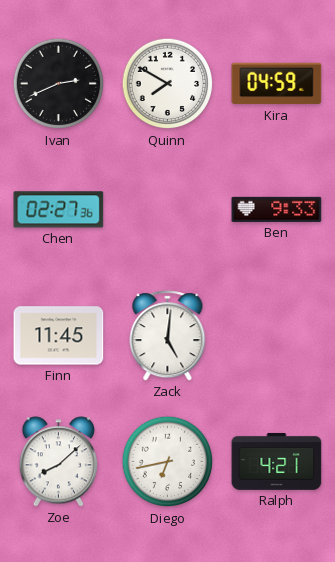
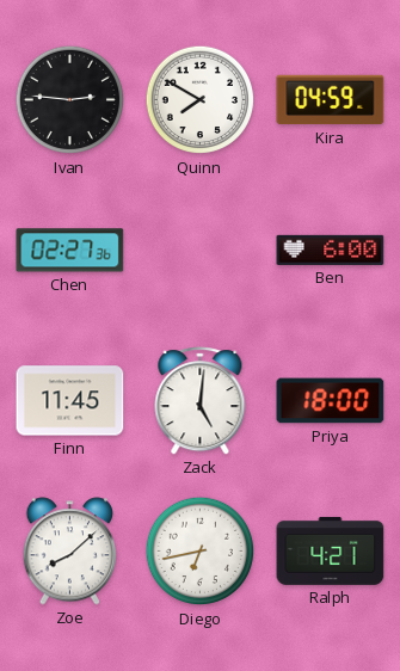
Ivan: 2:41 -> 2:46
Ben: 9:33 -> 6:00
Priya: none -> 18:00
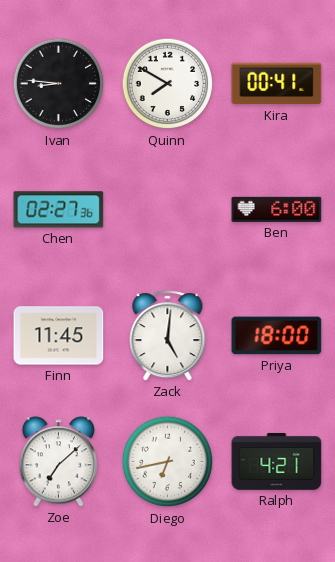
Ivan: 2:46 -> 8:46
Kira: 04:59 -> 00:41
Zoe: 8:08 -> 7:08
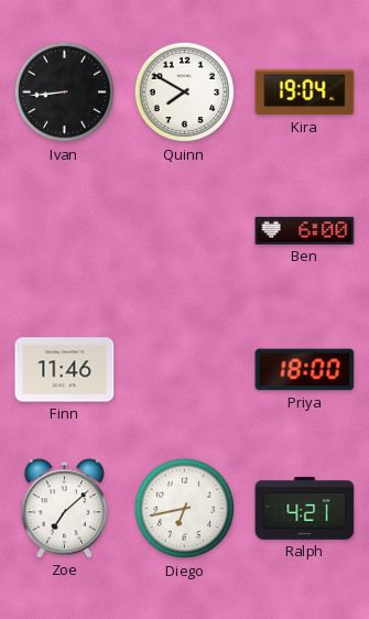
Ivan: 8:46 -> 8:44
Kira: 00:41 -> 19:04
Chen: 02:27 -> none
Finn: 11:45 -> 11:46
Zack: 5:01 -> none
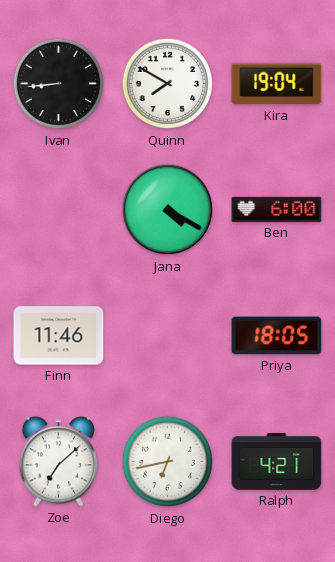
Jana: none -> 4:20
Priya: 18:00 -> 18:05
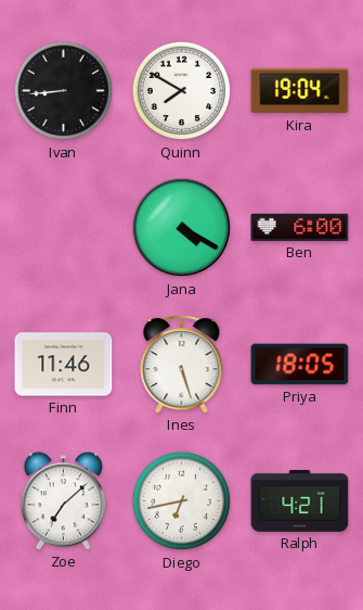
Ines: none -> 5:27
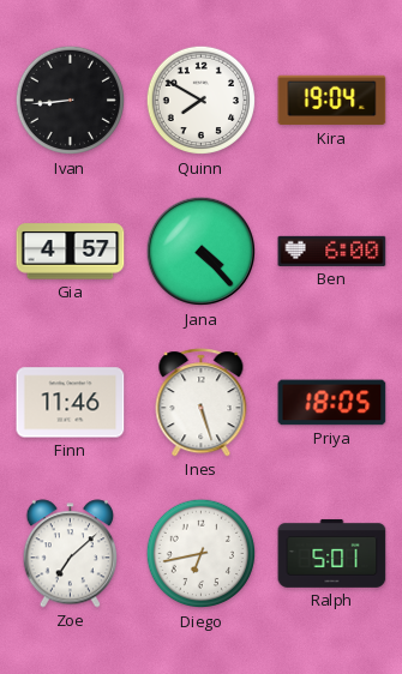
Gia: none -> 4:57
Jana: 4:20 -> 4:23
Ralph: 4:21 -> 5:01
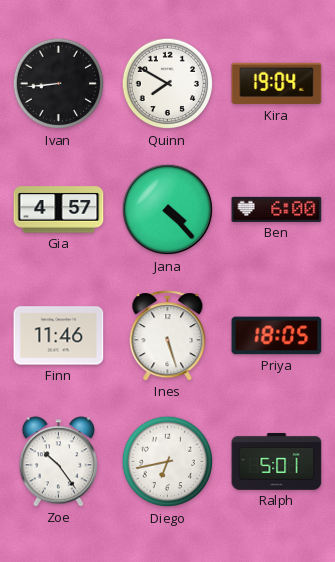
Zoe: 7:08 -> 10:24
